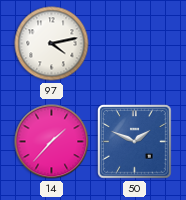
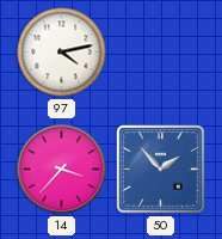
14: 1:37 -> 3:37
50: 1:49 -> 1:53
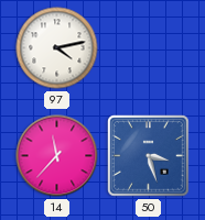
14: 3:37 -> 11:37
50: 1:53 -> 3:27
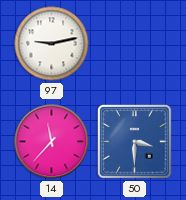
97: 4:13 -> 9:13
50: 3:27 -> 3:30
